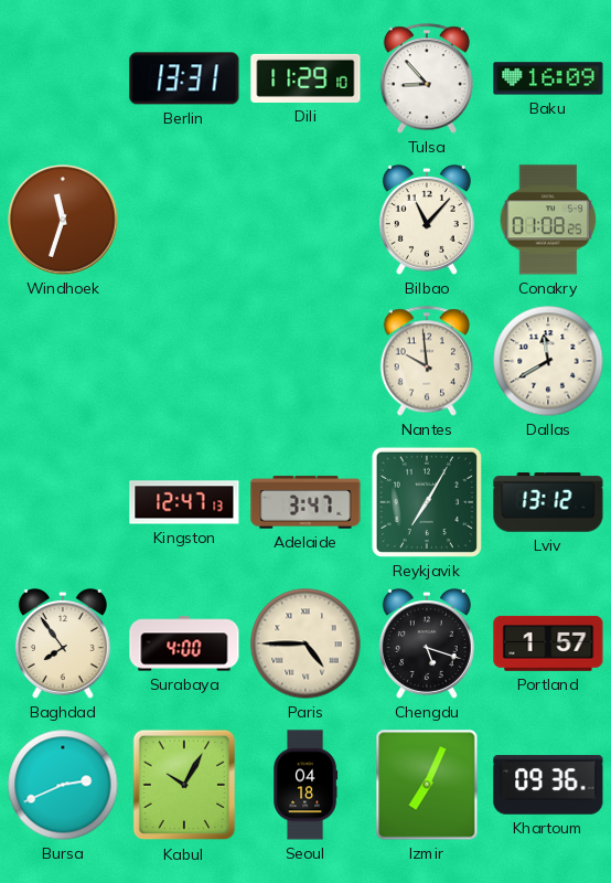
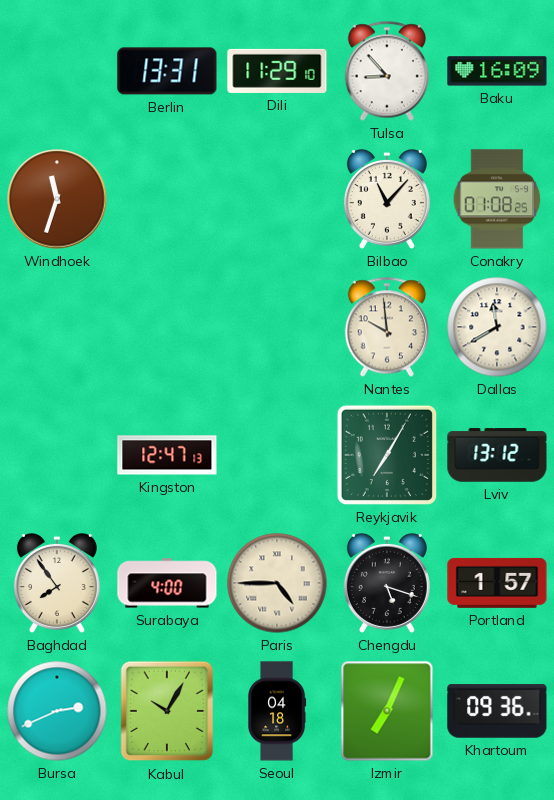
Adelaide: 3:47 -> none
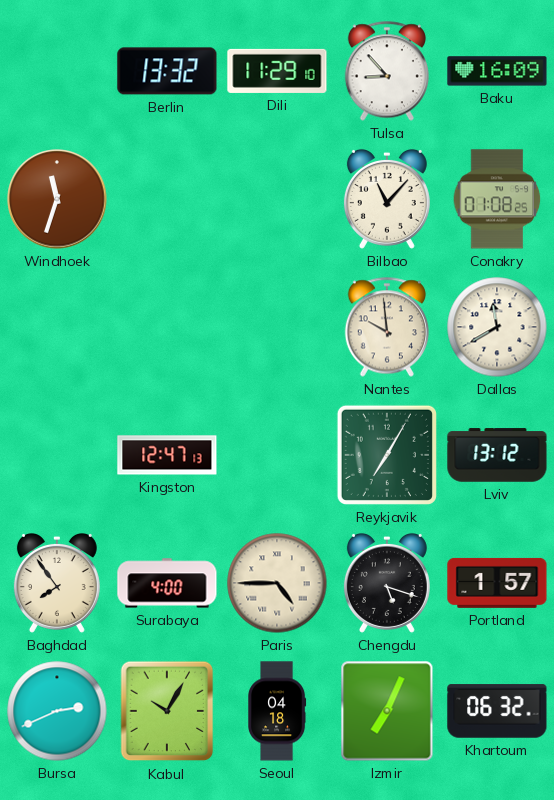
Berlin: 13:31 -> 13:32
Khartoum: 09:36 -> 06:32
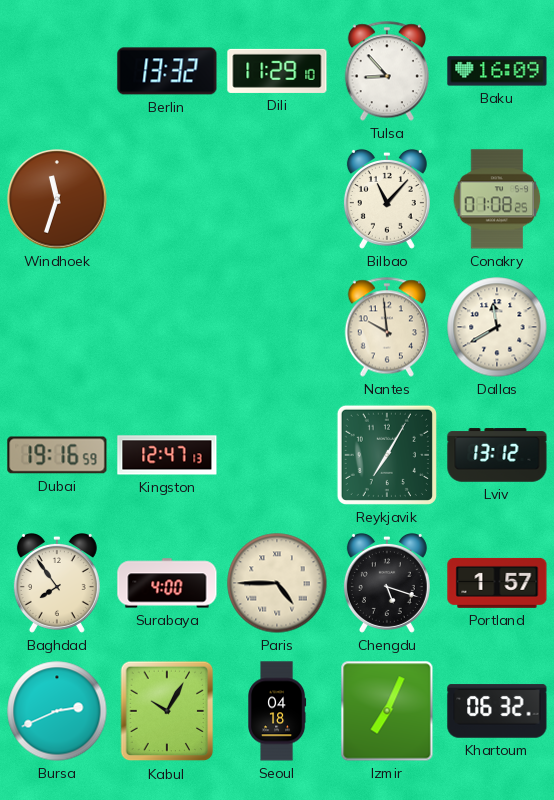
Dubai: none -> 19:16
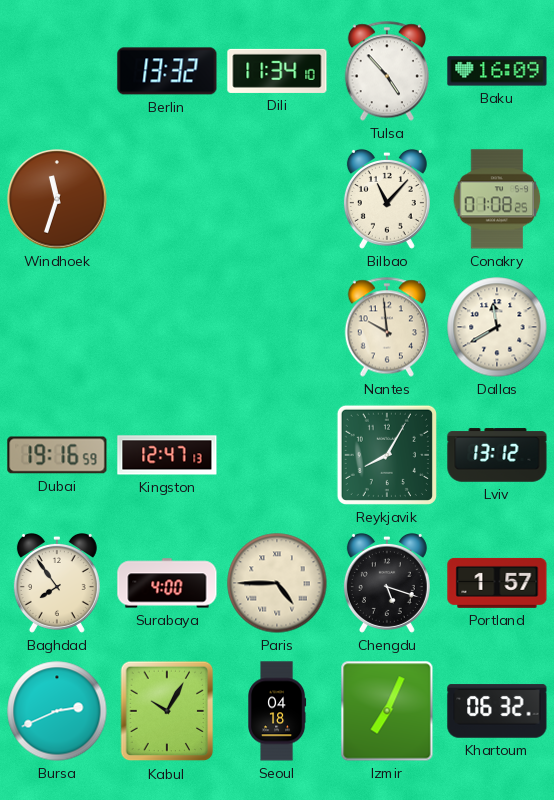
Dili: 11:29 -> 11:34
Tulsa: 8:53 -> 4:53
Reykjavik: 7:05 -> 8:05
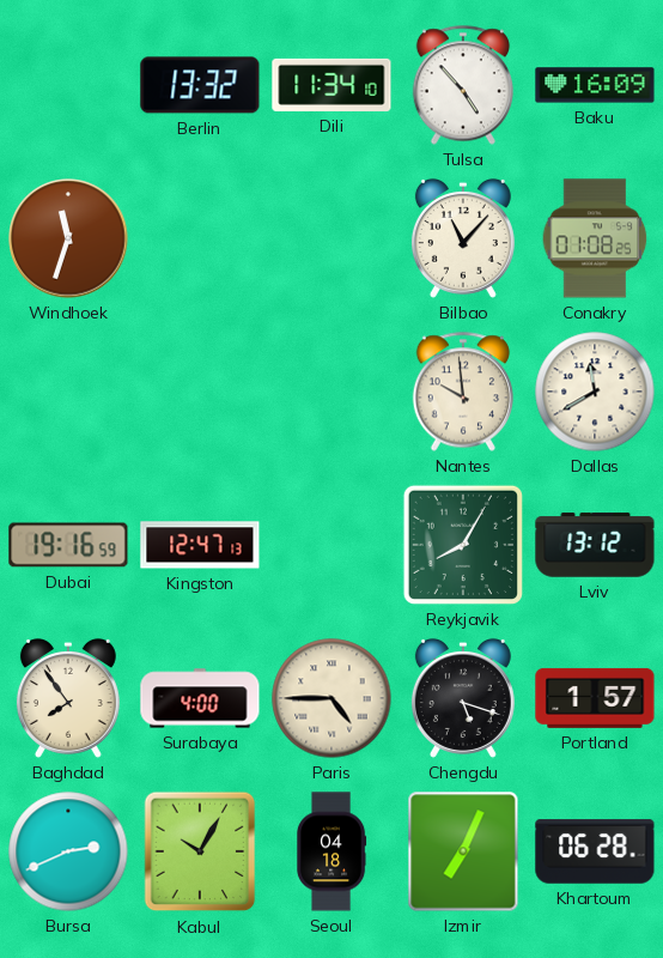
Khartoum: 06:32 -> 06:28
